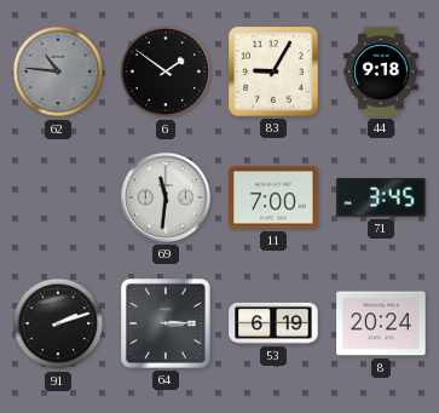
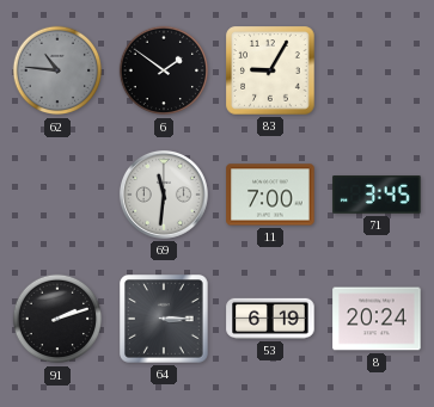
44: 9:18 -> none
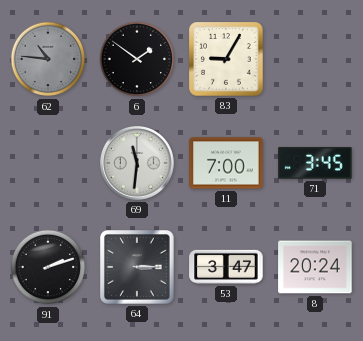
53: 6:19 -> 3:47
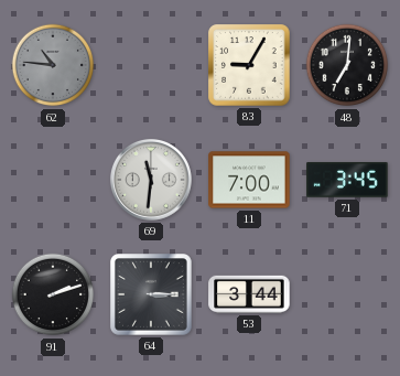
6: 1:51 -> none
48: none -> 7:01
53: 3:47 -> 3:44
8: 20:24 -> none
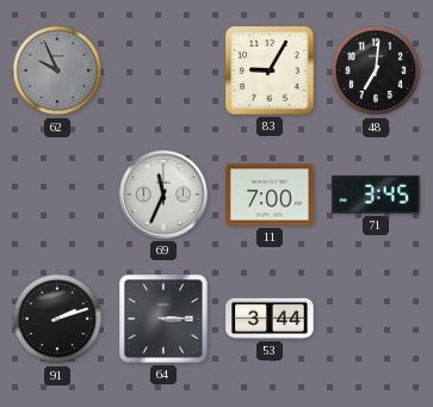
62: 10:46 -> 9:56
69: 11:31 -> 11:34
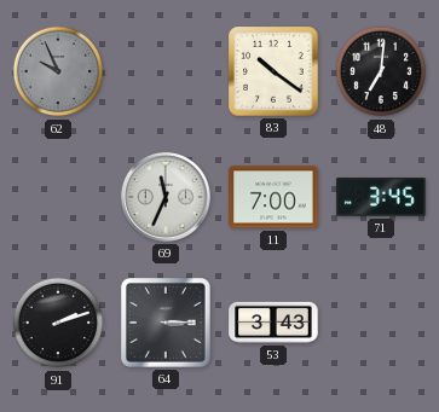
83: 9:05 -> 10:21
53: 3:44 -> 3:43
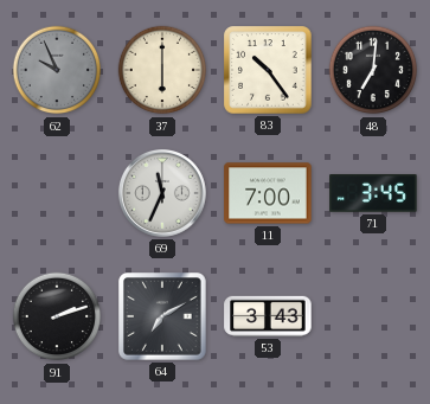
37: none -> 6:00
83: 10:21 -> 10:24
64: 3:15 -> 7:10
